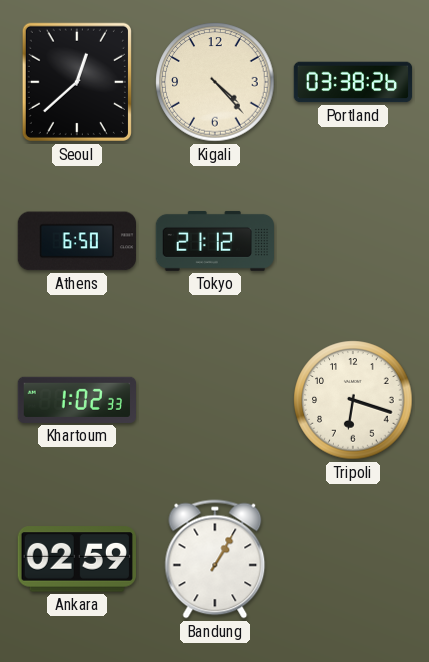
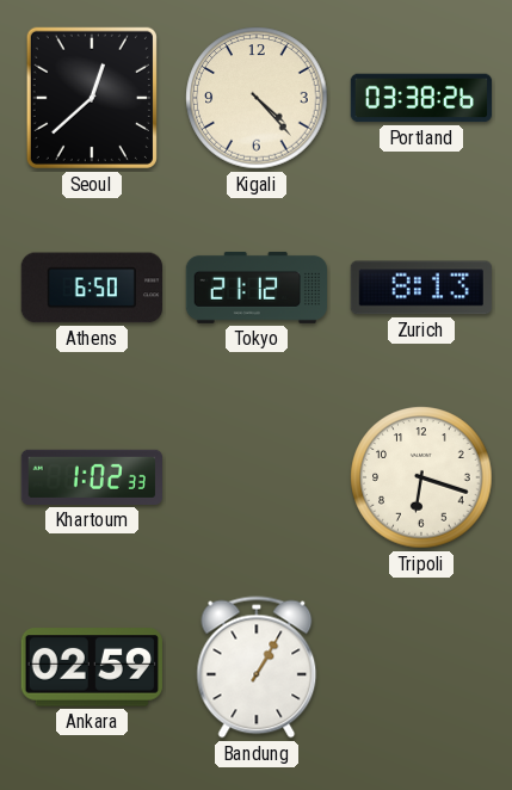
Zurich: none -> 8:13
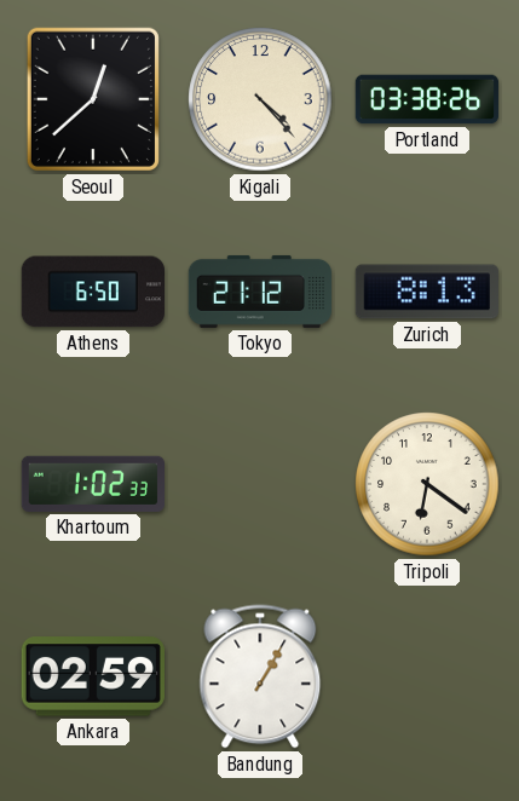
Tripoli: 6:18 -> 6:21
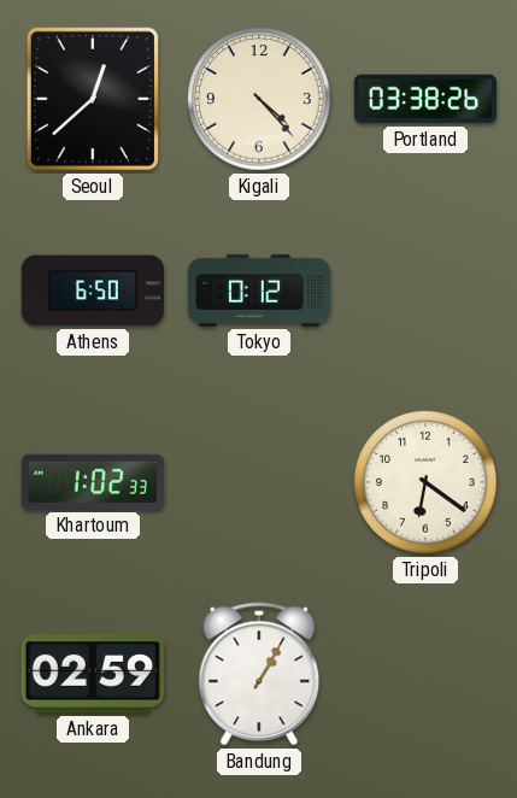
Tokyo: 21:12 -> 0:12
Zurich: 8:13 -> none
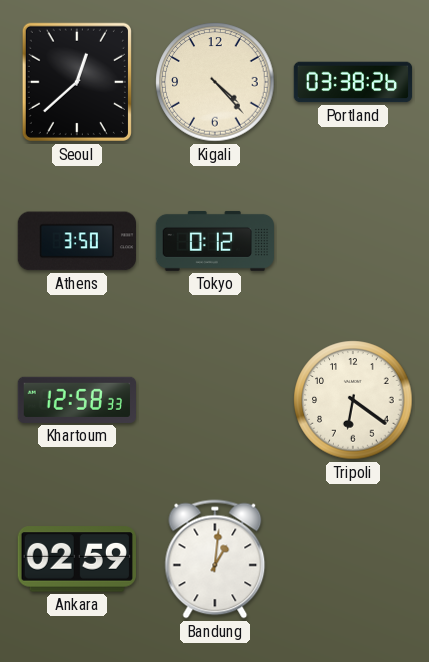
Athens: 6:50 -> 3:50
Khartoum: 1:02 -> 12:58
Bandung: 1:05 -> 1:01
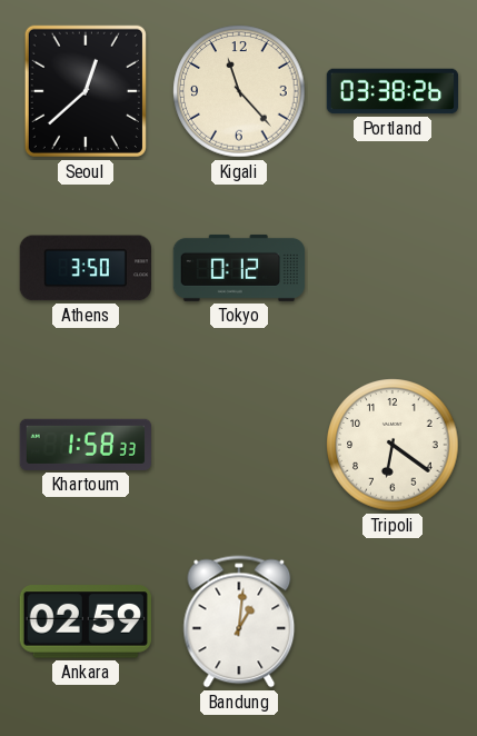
Kigali: 4:23 -> 11:23
Khartoum: 12:58 -> 1:58
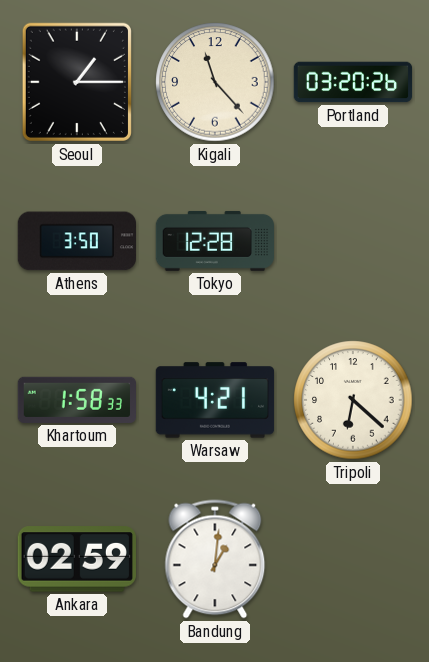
Seoul: 12:38 -> 1:15
Portland: 03:38 -> 03:20
Tokyo: 0:12 -> 12:28
Warsaw: none -> 4:21
Tripoli: 6:21 -> 6:22
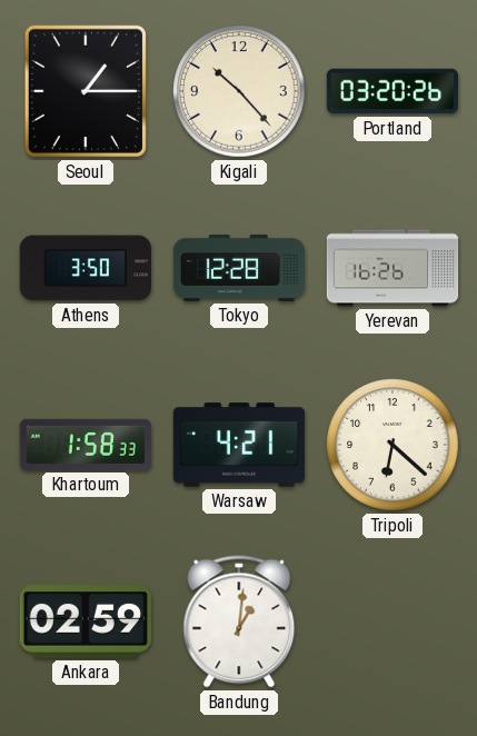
Kigali: 11:23 -> 10:23
Yerevan: none -> 16:26
